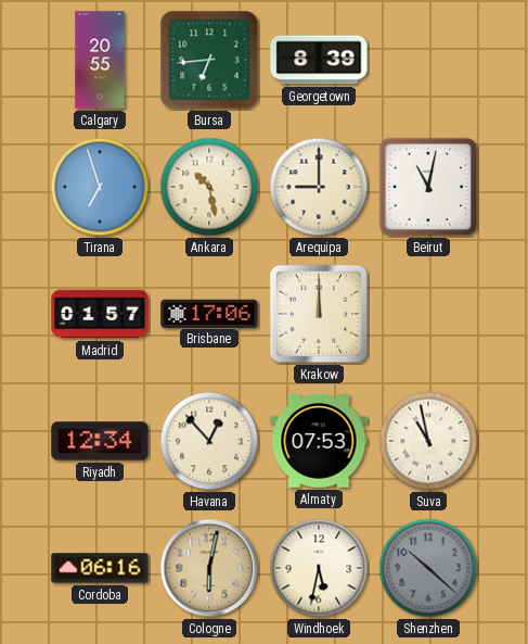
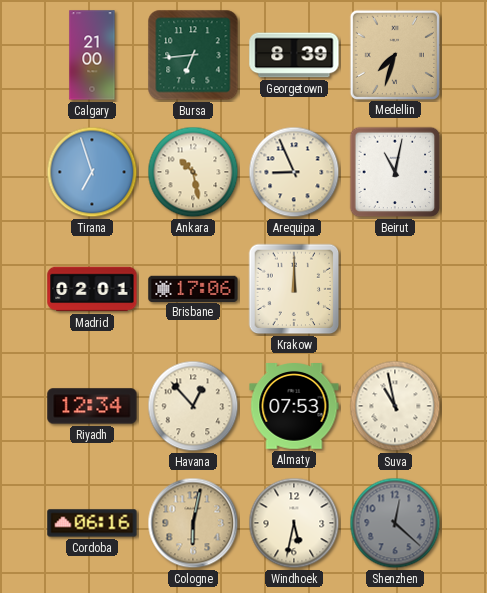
Calgary: 20:55 -> 21:00
Medellin: none -> 7:33
Arequipa: 9:00 -> 8:56
Madrid: 01:57 -> 02:01
Shenzhen: 10:22 -> 12:22
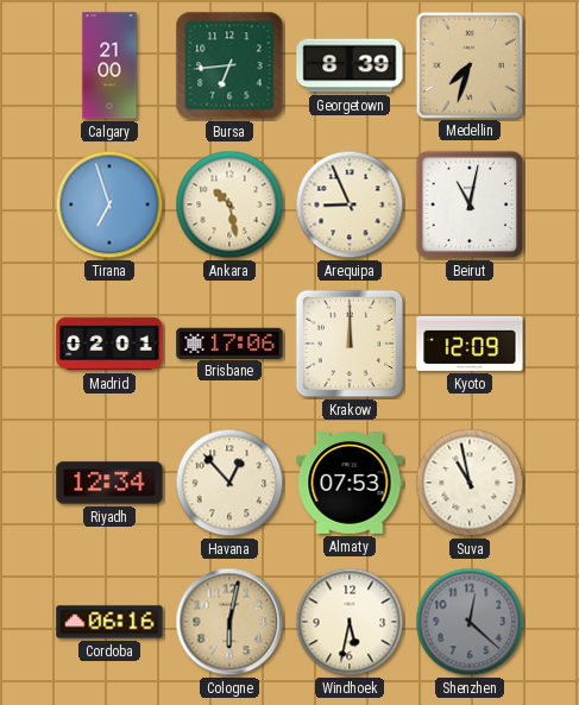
Kyoto: none -> 12:09
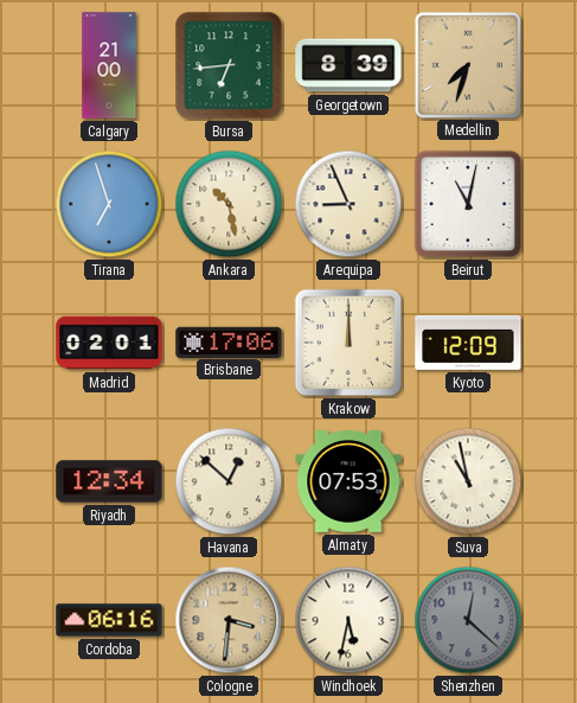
Havana: 12:53 -> 12:52
Cologne: 6:02 -> 3:31
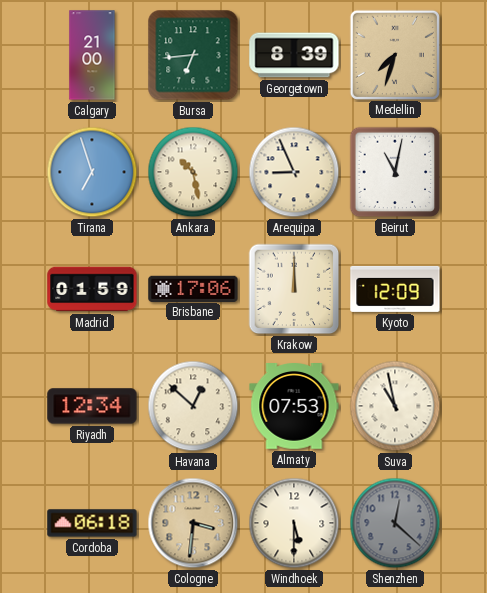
Madrid: 02:01 -> 01:59
Cordoba: 06:16 -> 06:18
Windhoek: 5:32 -> 5:30
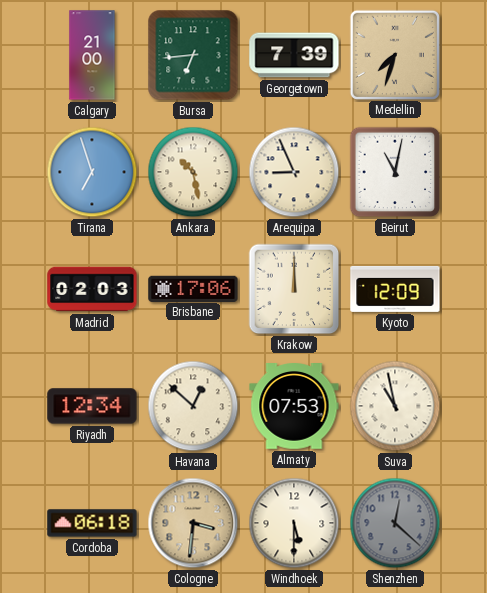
Georgetown: 8:39 -> 7:39
Madrid: 01:59 -> 02:03
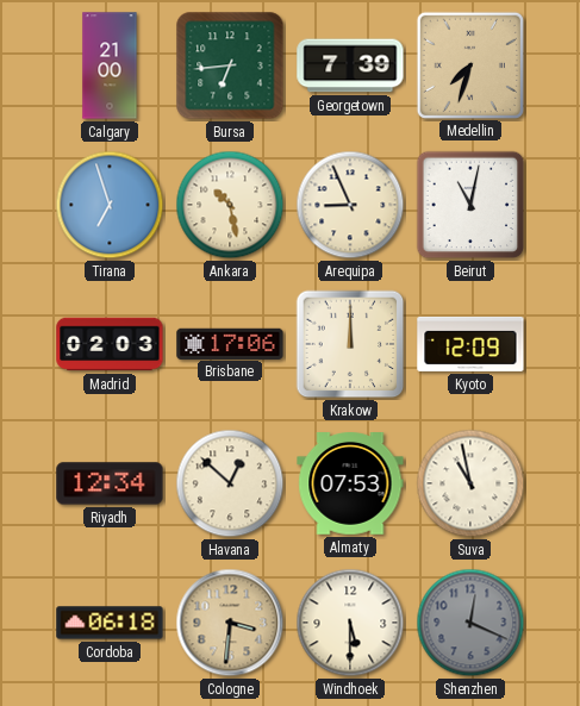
Shenzhen: 12:22 -> 12:19
